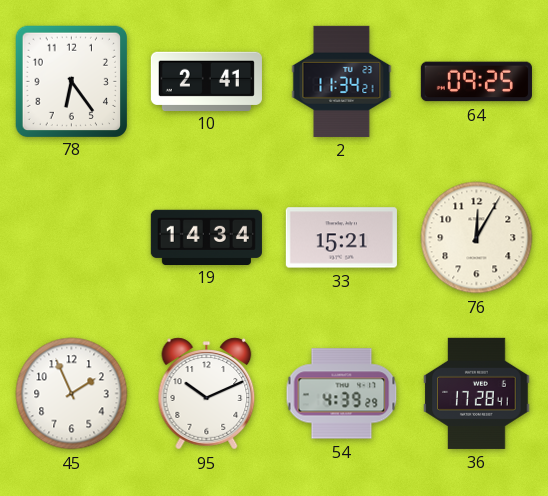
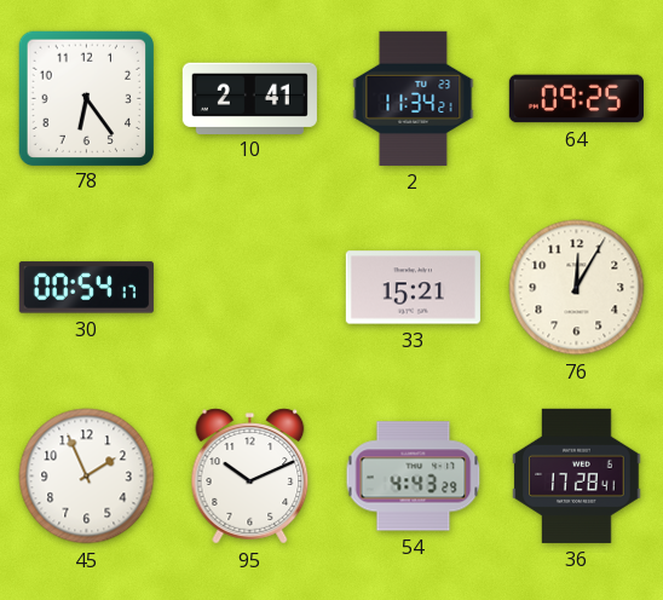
30: none -> 00:54
19: 14:34 -> none
54: 4:39 -> 4:43
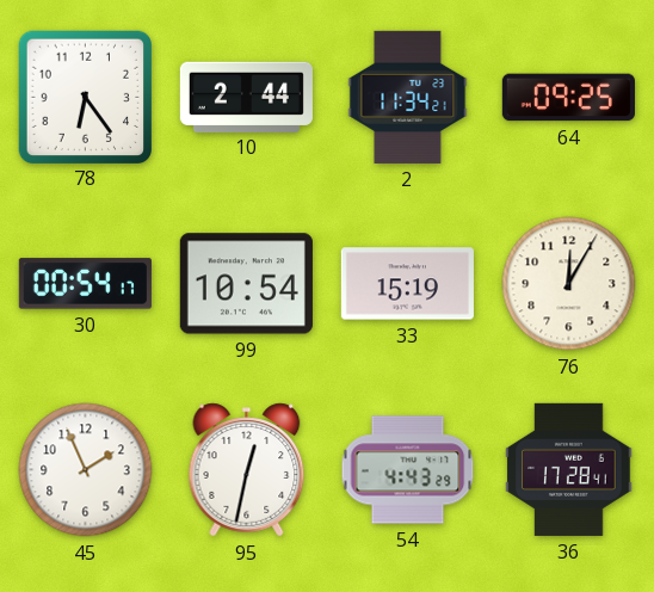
10: 2:41 -> 2:44
99: none -> 10:54
33: 15:21 -> 15:19
95: 10:11 -> 12:32
